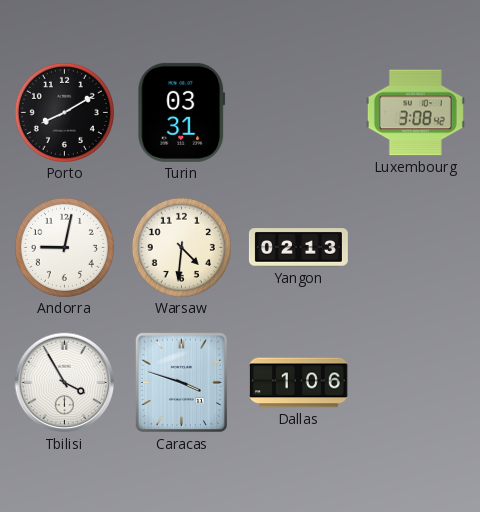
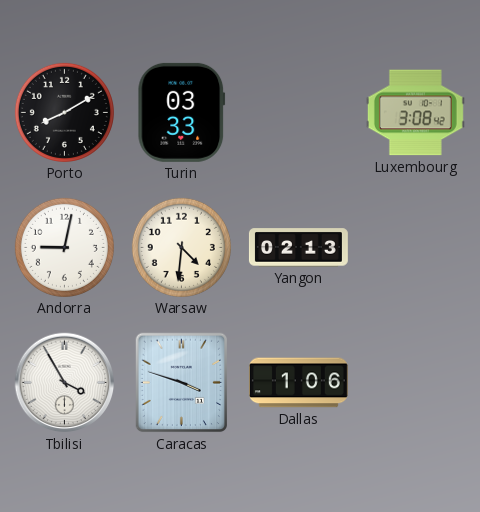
Turin: 03:31 -> 03:33
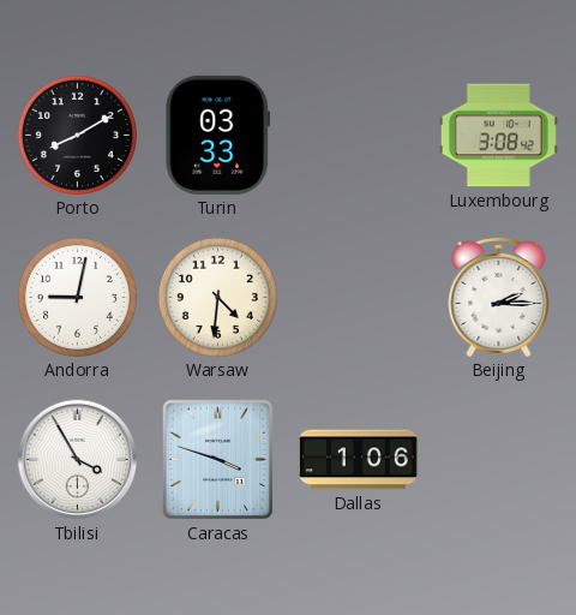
Yangon: 02:13 -> none
Beijing: none -> 2:15
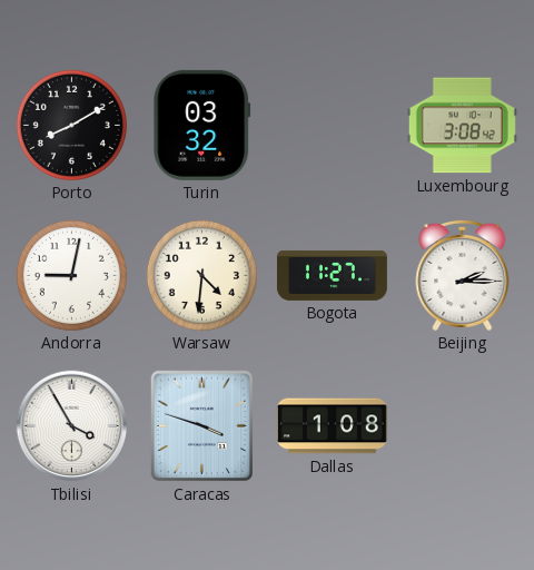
Turin: 03:33 -> 03:32
Bogota: none -> 11:27
Dallas: 1:06 -> 1:08
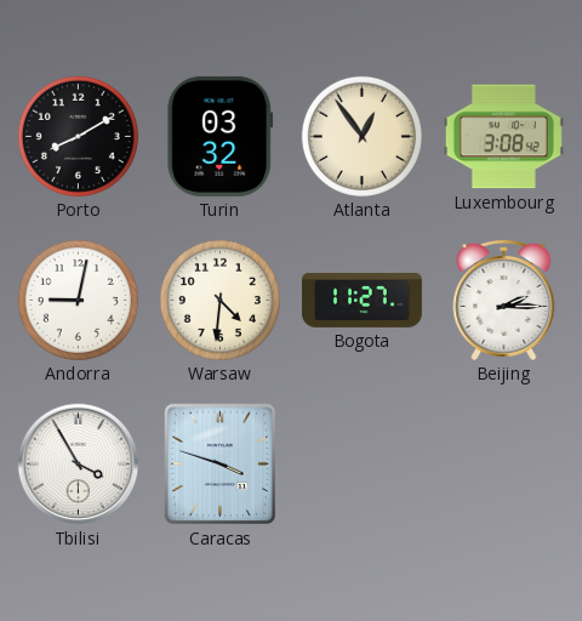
Atlanta: none -> 12:54
Dallas: 1:08 -> none
